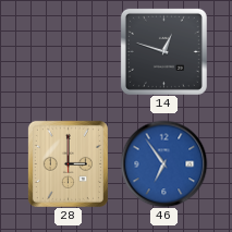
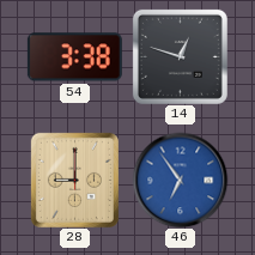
54: none -> 3:38
28: 3:00 -> 9:00
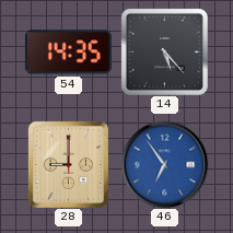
54: 3:38 -> 14:35
14: 12:48 -> 5:23
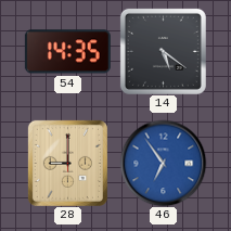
14: 5:23 -> 5:21
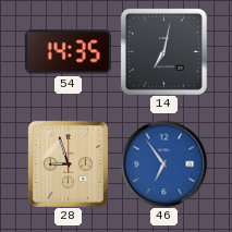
14: 5:21 -> 7:02
28: 9:00 -> 8:57
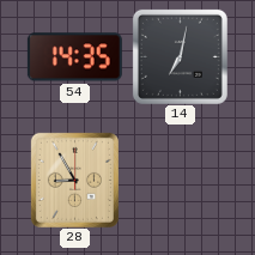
28: 8:57 -> 8:55
46: 6:54 -> none
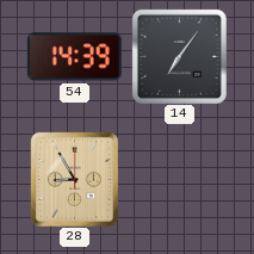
54: 14:35 -> 14:39
14: 7:02 -> 7:06
